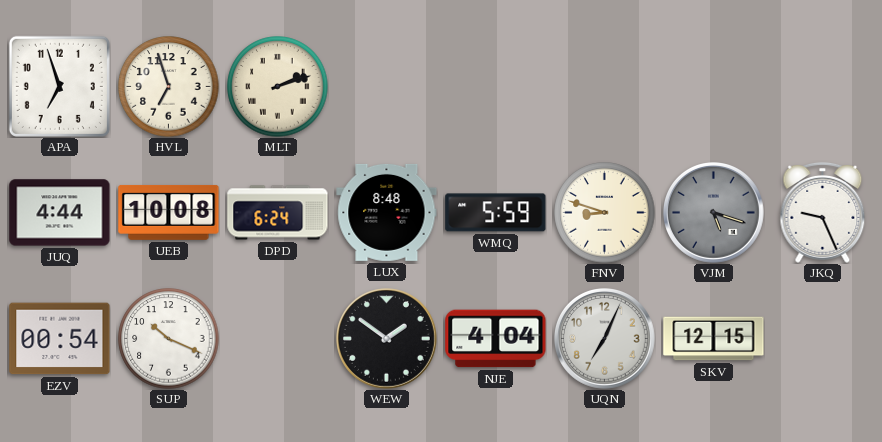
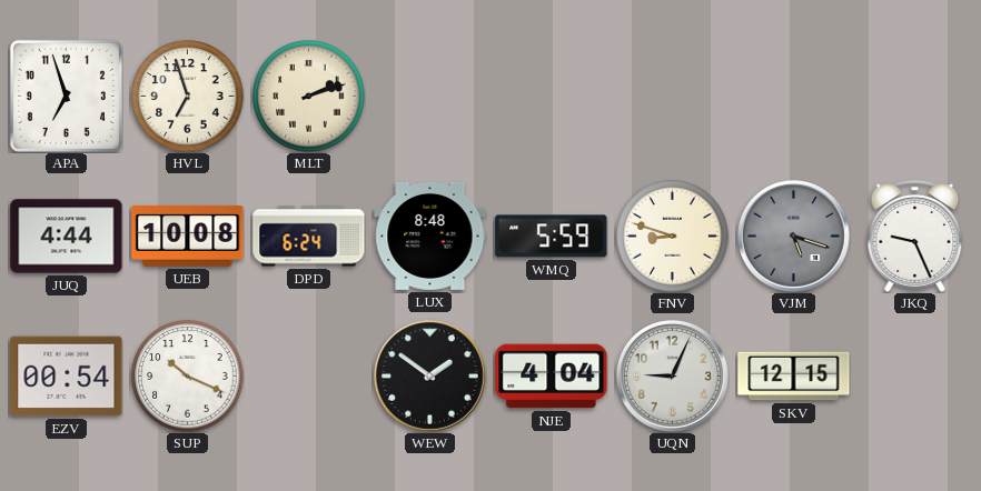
UQN: 7:04 -> 9:04
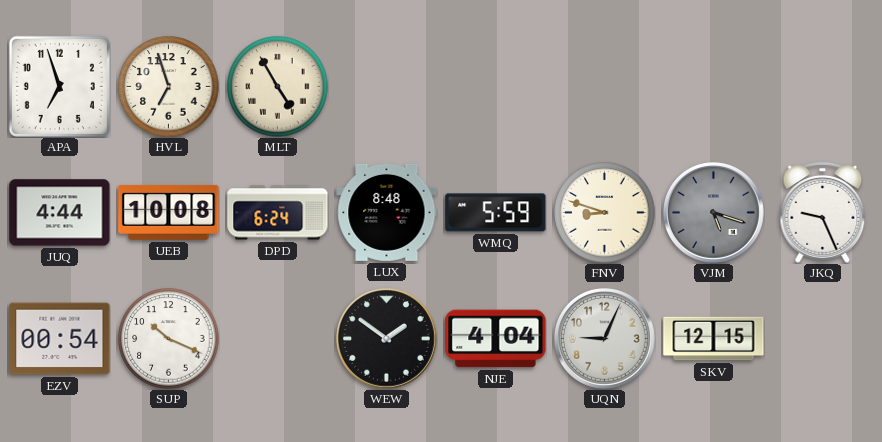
MLT: 2:12 -> 4:55
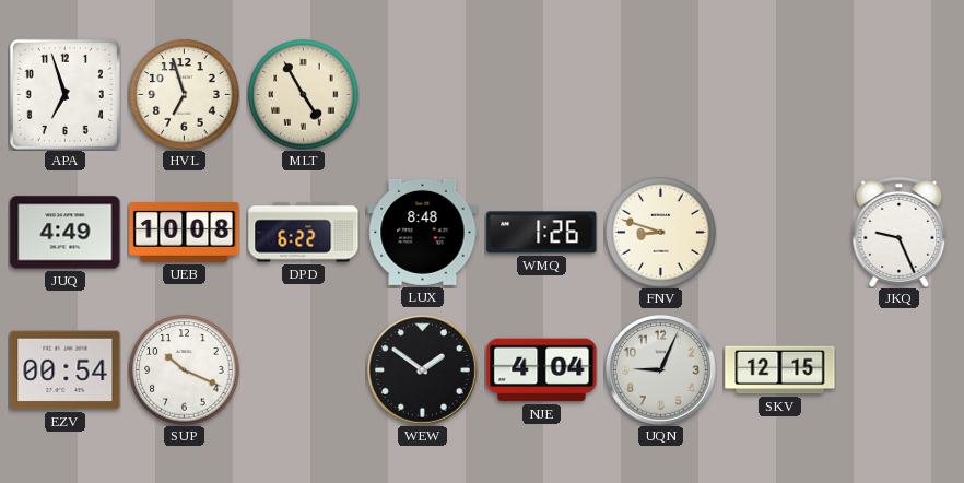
JUQ: 4:44 -> 4:49
DPD: 6:24 -> 6:22
WMQ: 5:59 -> 1:26
VJM: 5:18 -> none
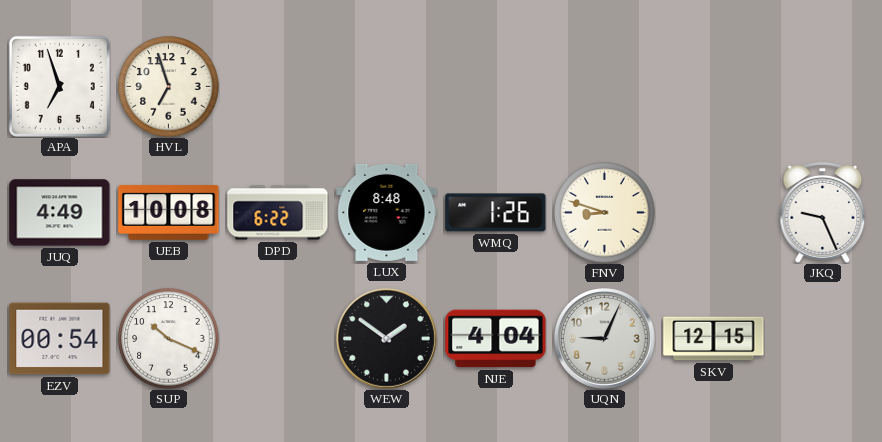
MLT: 4:55 -> none
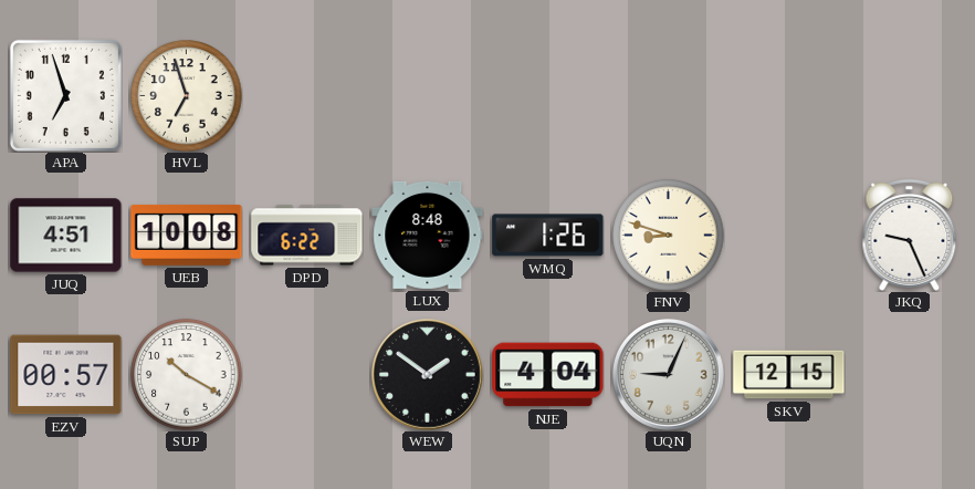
JUQ: 4:49 -> 4:51
EZV: 00:54 -> 00:57
SUP: 10:19 -> 10:20
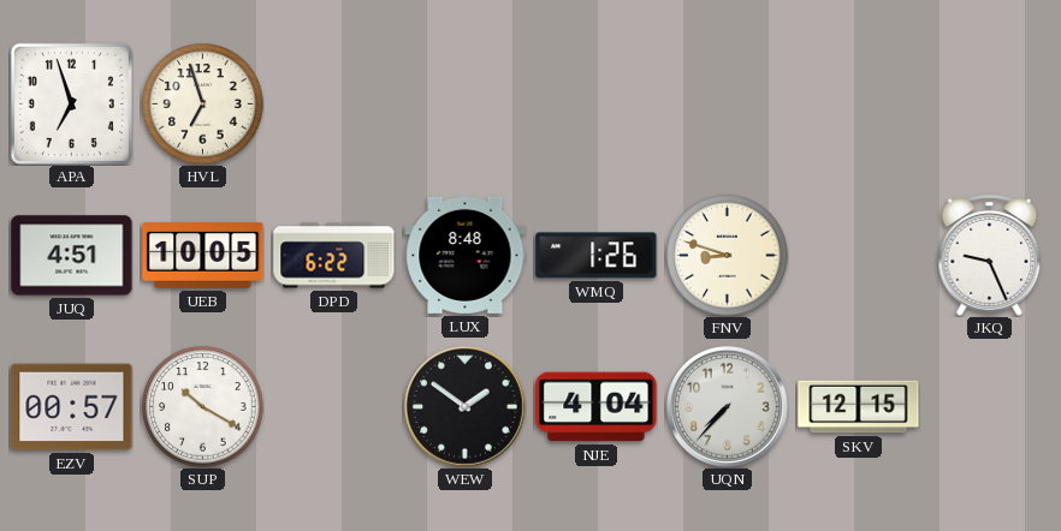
UEB: 10:08 -> 10:05
UQN: 9:04 -> 7:37
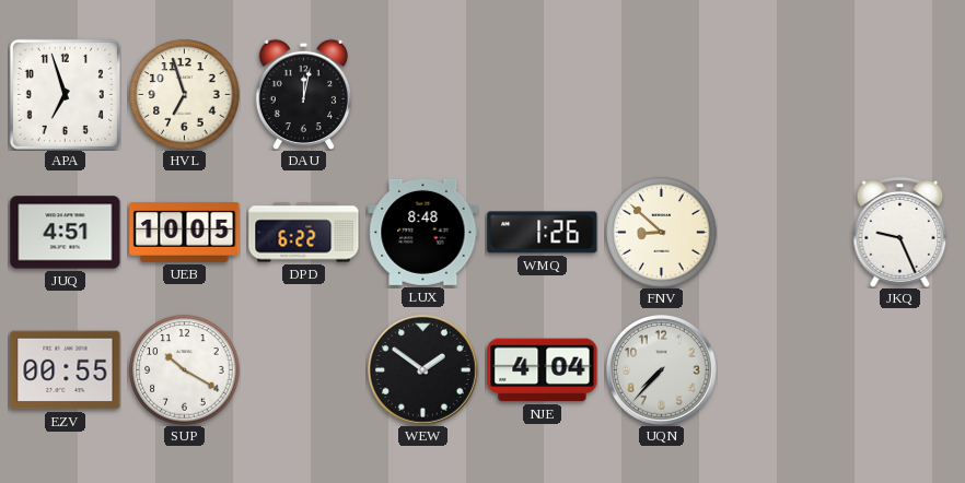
DAU: none -> 12:02
FNV: 8:48 -> 8:52
EZV: 00:57 -> 00:55
SKV: 12:15 -> none
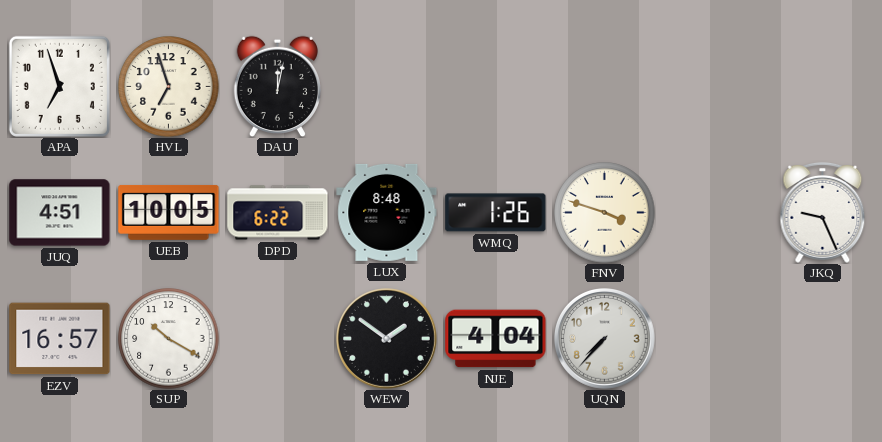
FNV: 8:52 -> 3:48
EZV: 00:55 -> 16:57
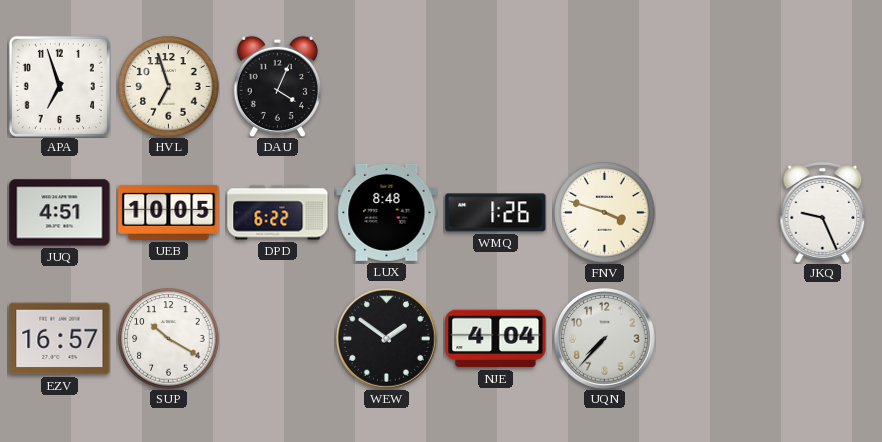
DAU: 12:02 -> 4:04
